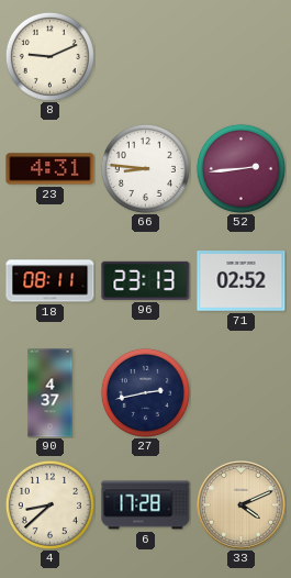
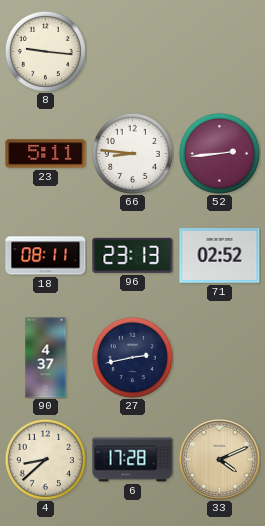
8: 9:11 -> 9:16
23: 4:31 -> 5:11
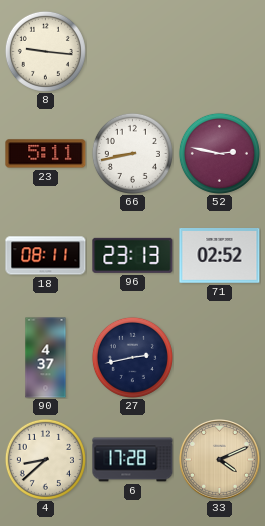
66: 8:46 -> 8:43
52: 2:44 -> 2:47
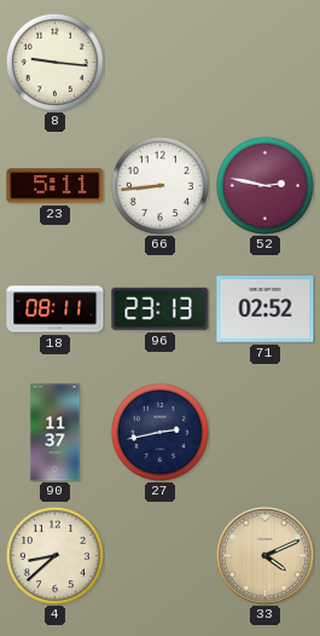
66: 8:43 -> 8:44
90: 4:37 -> 11:37
6: 17:28 -> none
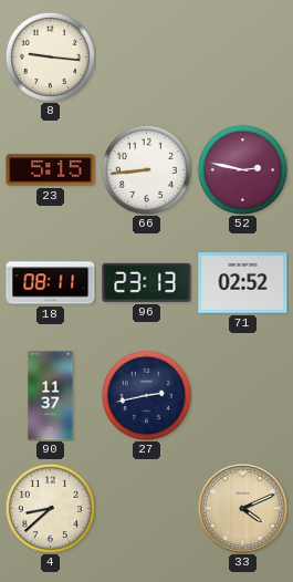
23: 5:11 -> 5:15
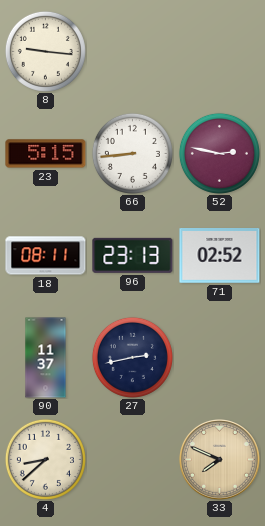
33: 4:11 -> 7:49
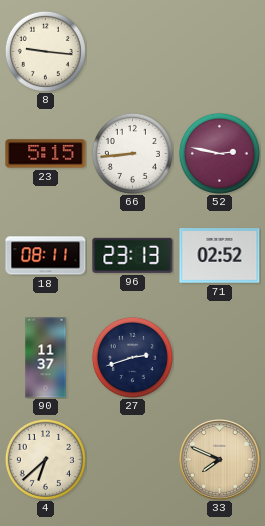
27: 2:43 -> 2:42
4: 8:38 -> 6:38
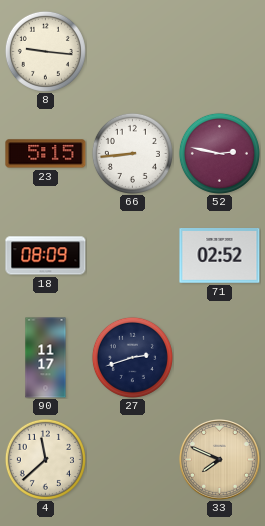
18: 08:11 -> 08:09
96: 23:13 -> none
90: 11:37 -> 11:17
4: 6:38 -> 11:38
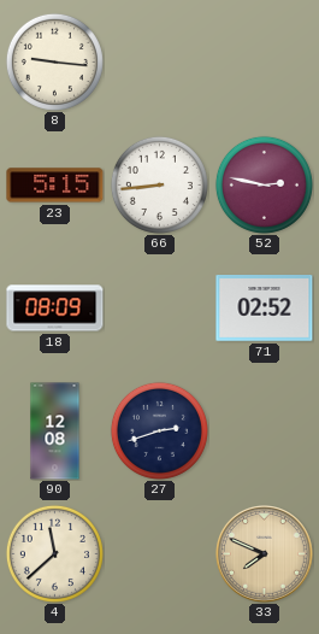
90: 11:17 -> 12:08
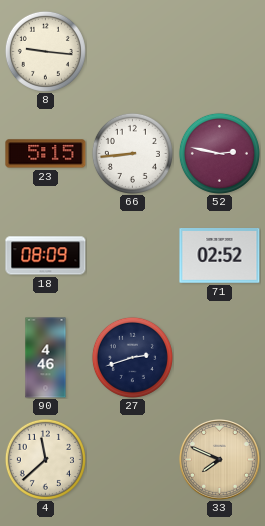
90: 12:08 -> 4:46
